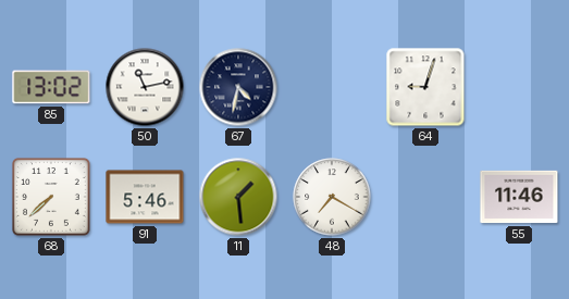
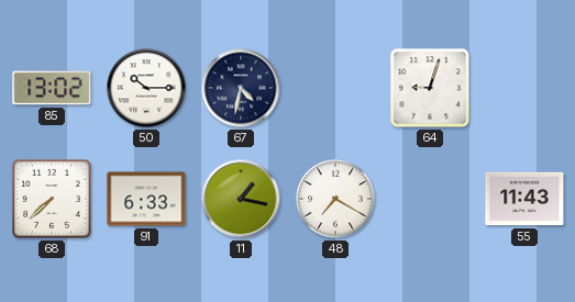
50: 11:13 -> 10:15
91: 5:46 -> 6:33
11: 1:29 -> 1:17
55: 11:46 -> 11:43
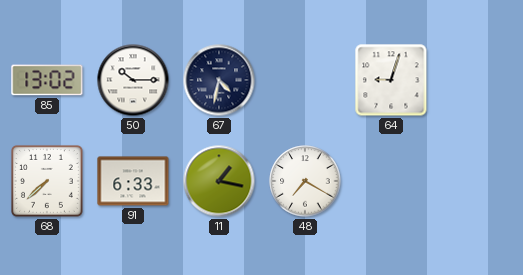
55: 11:43 -> none
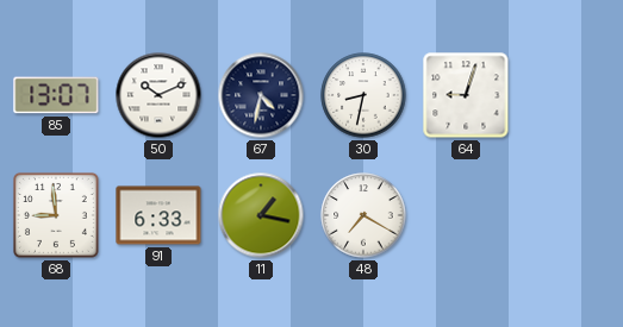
85: 13:02 -> 13:07
50: 10:15 -> 10:11
30: none -> 8:32
68: 7:38 -> 8:59
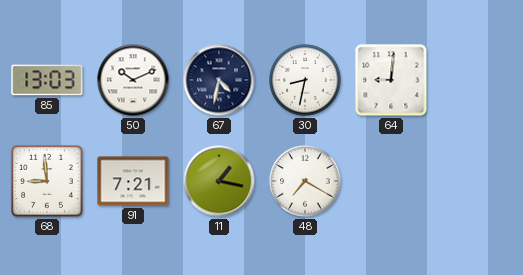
85: 13:07 -> 13:03
64: 9:03 -> 9:01
91: 6:33 -> 7:21
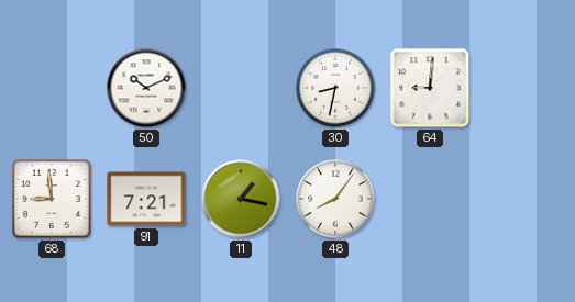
85: 13:03 -> none
67: 4:32 -> none
48: 7:20 -> 8:06
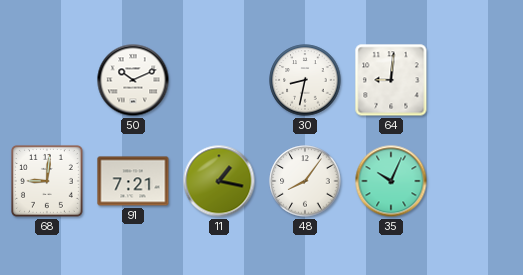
68: 8:59 -> 9:01
35: none -> 10:04
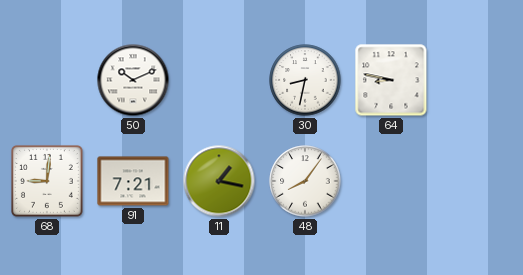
64: 9:01 -> 8:47
35: 10:04 -> none
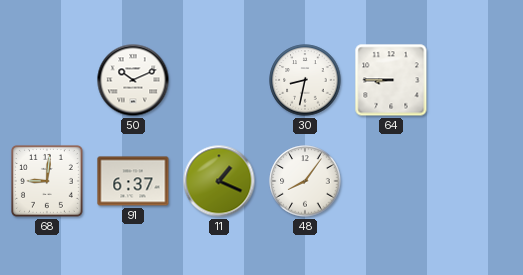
64: 8:47 -> 8:45
91: 7:21 -> 6:37
11: 1:17 -> 1:19
